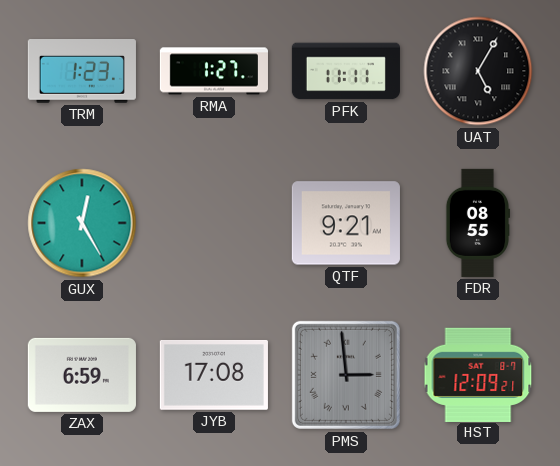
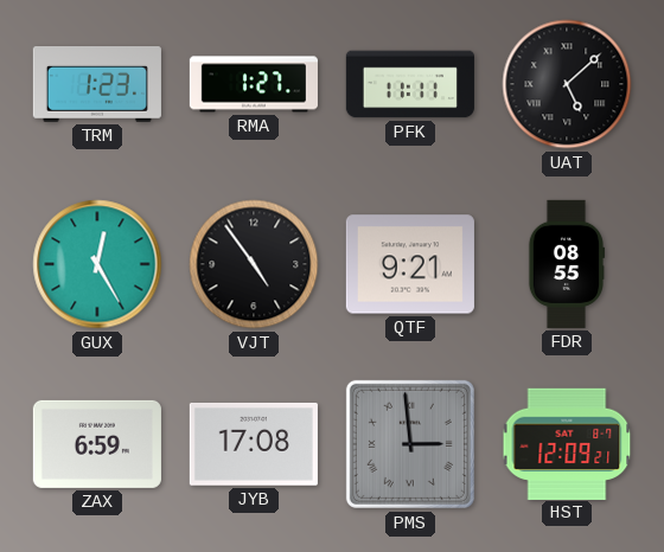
UAT: 5:05 -> 5:08
VJT: none -> 4:54
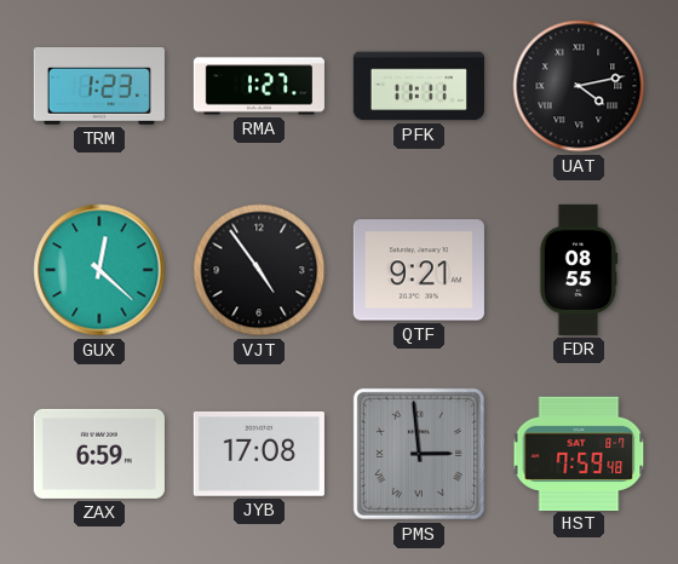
UAT: 5:08 -> 4:13
GUX: 12:25 -> 12:22
HST: 12:09 -> 7:59
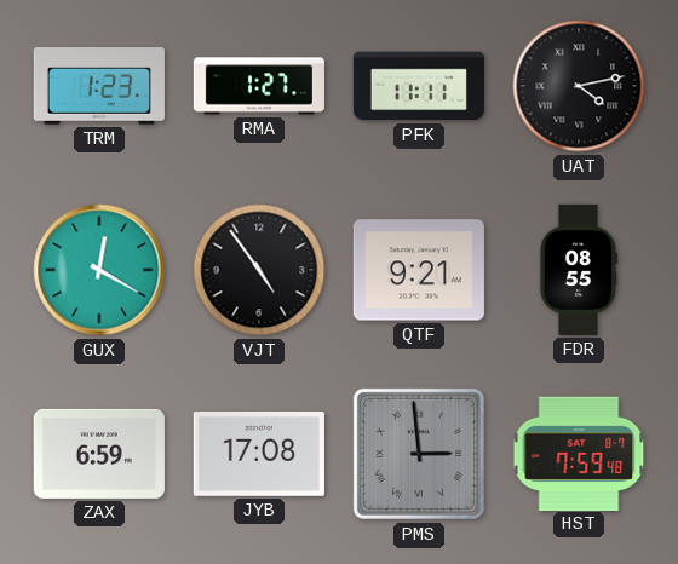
GUX: 12:22 -> 12:20
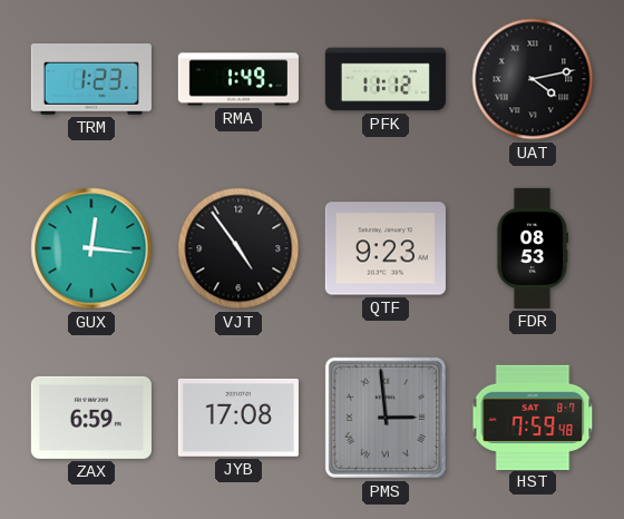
RMA: 1:27 -> 1:49
PFK: 11:11 -> 11:12
GUX: 12:20 -> 12:16
QTF: 9:21 -> 9:23
FDR: 08:55 -> 08:53
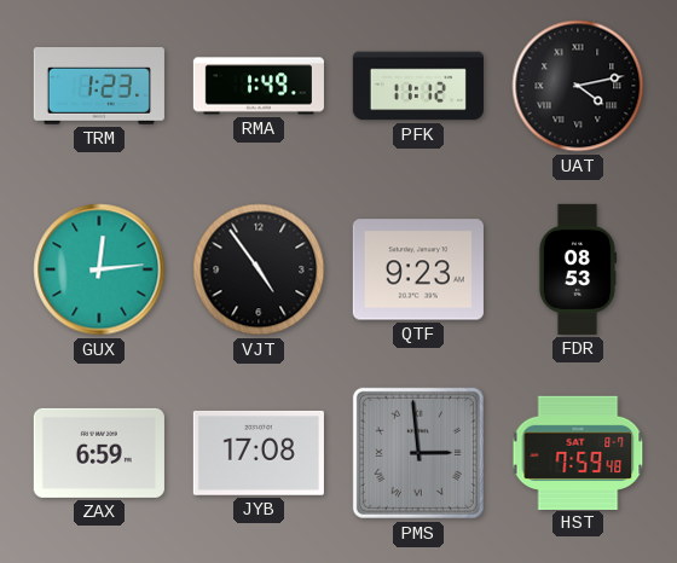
GUX: 12:16 -> 12:14
